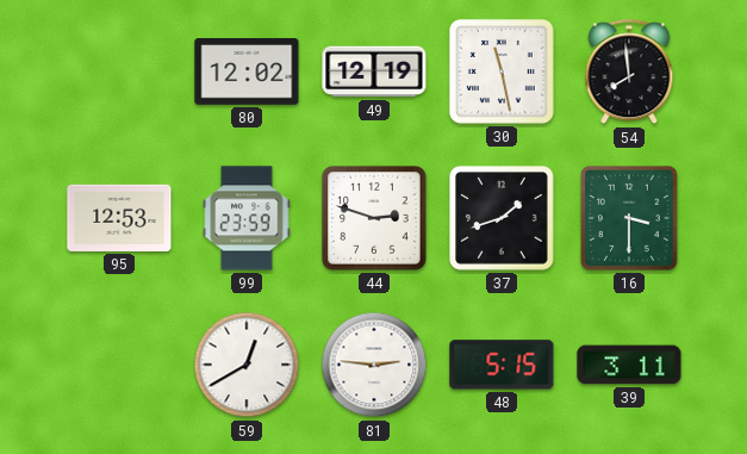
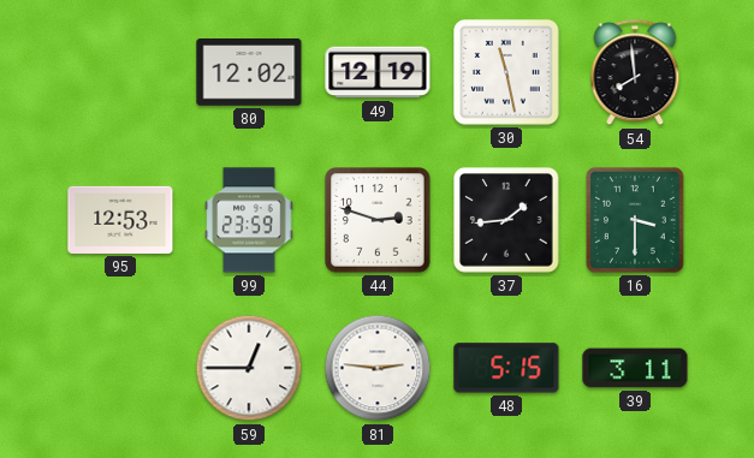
37: 1:42 -> 1:44
59: 12:40 -> 12:45
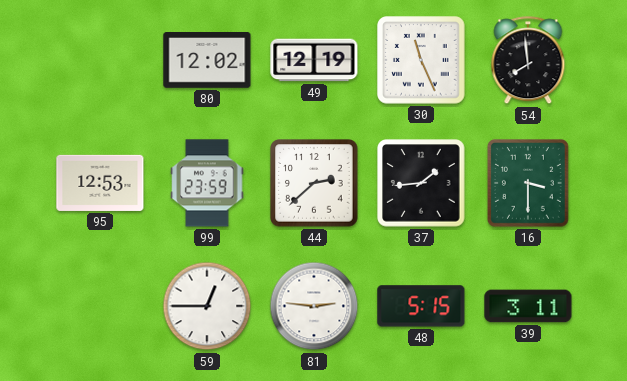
30: 11:28 -> 11:26
44: 2:48 -> 2:38
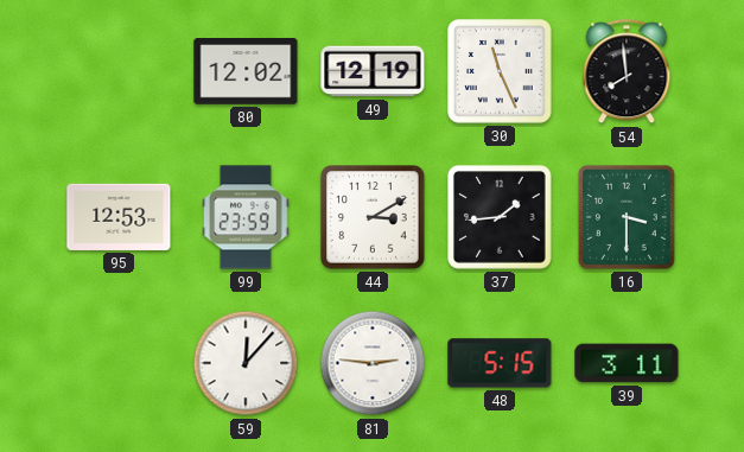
44: 2:38 -> 3:10
59: 12:45 -> 12:07
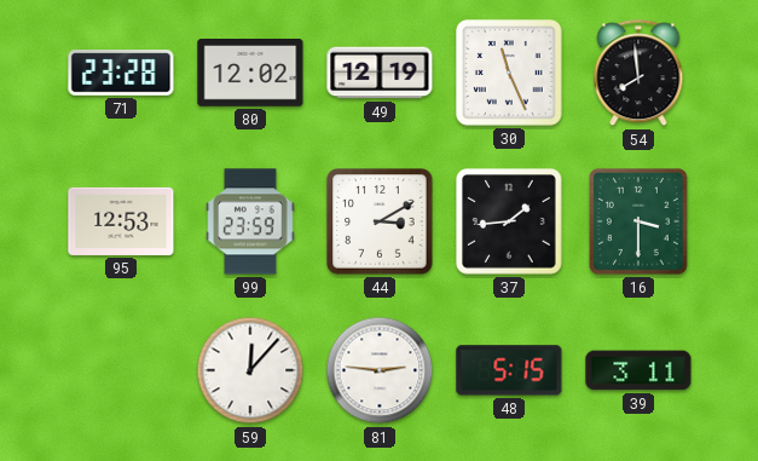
71: none -> 23:28
